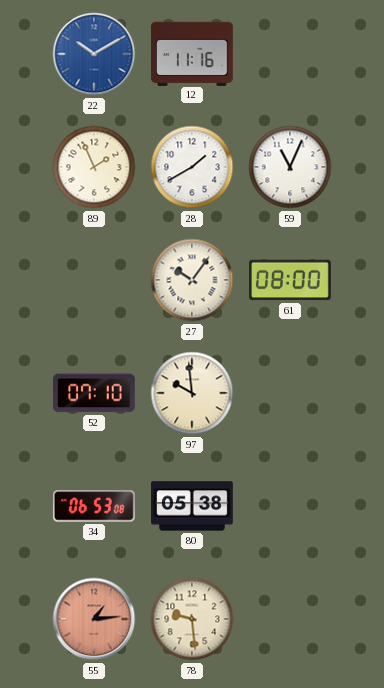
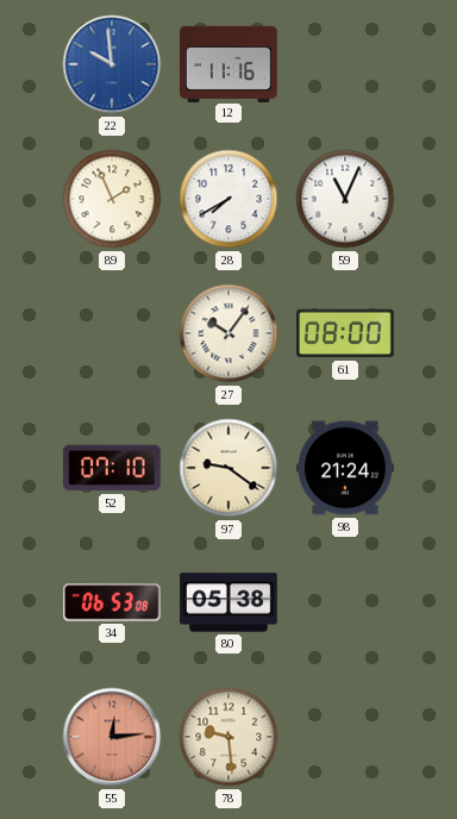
22: 10:10 -> 9:59
28: 1:40 -> 7:40
97: 9:59 -> 9:21
98: none -> 21:24
55: 1:14 -> 12:14
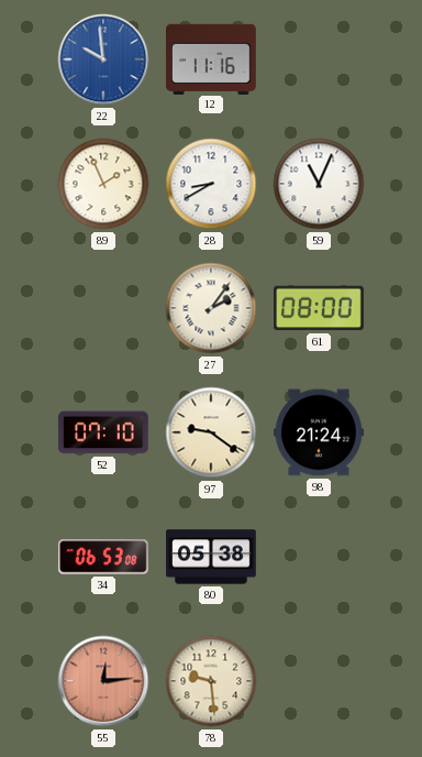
28: 7:40 -> 8:40
27: 10:06 -> 2:06
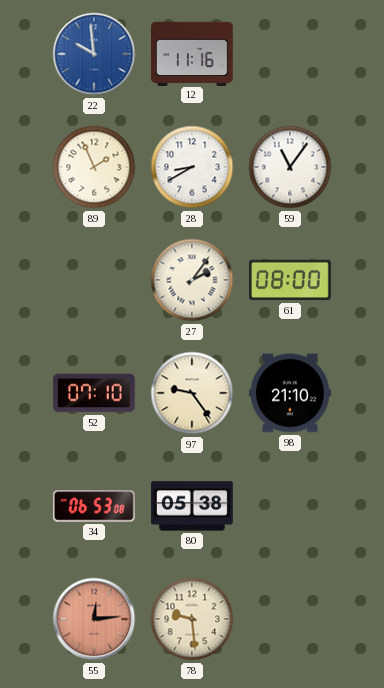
59: 11:04 -> 11:06
97: 9:21 -> 9:24
98: 21:24 -> 21:10
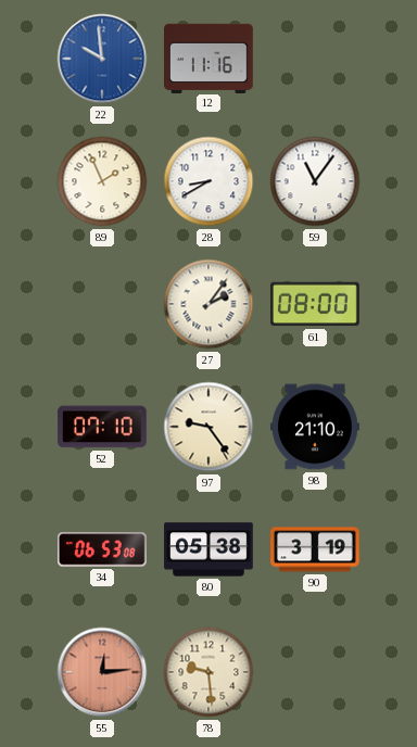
90: none -> 3:19
